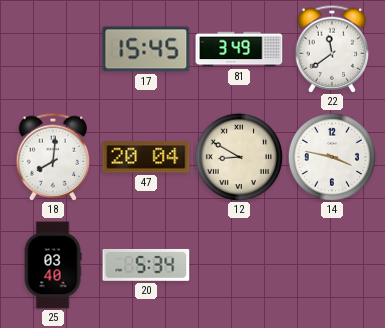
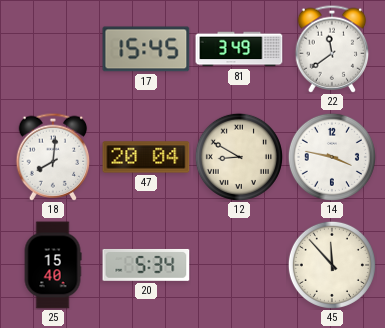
25: 03:40 -> 15:40
45: none -> 11:53
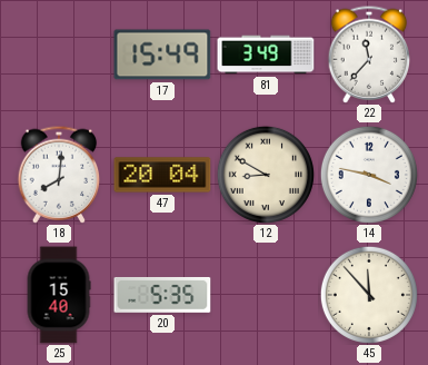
17: 15:45 -> 15:49
22: 11:39 -> 11:37
20: 5:34 -> 5:35
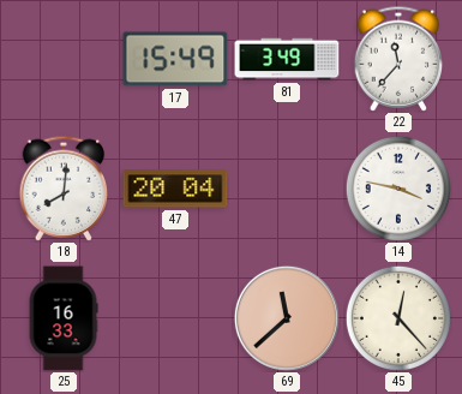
12: 8:50 -> none
25: 15:40 -> 16:33
20: 5:35 -> none
69: none -> 11:38
45: 11:53 -> 12:23
